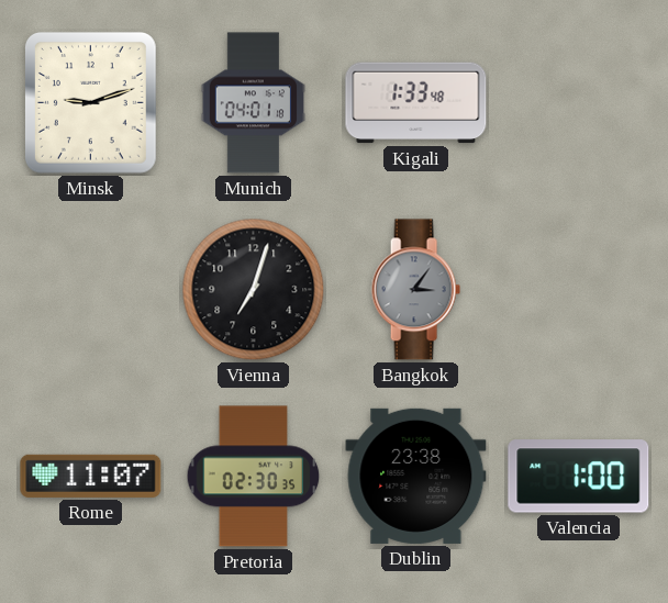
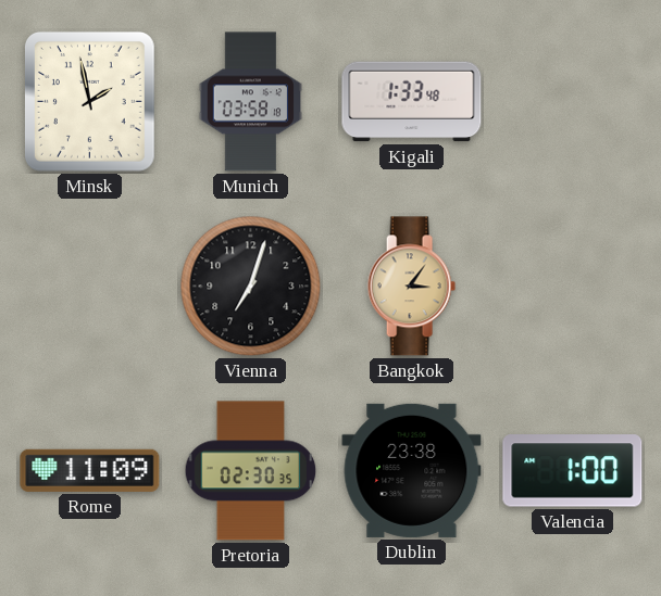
Minsk: 9:12 -> 1:58
Munich: 04:01 -> 03:58
Bangkok dial: grey -> champagne
Rome: 11:07 -> 11:09
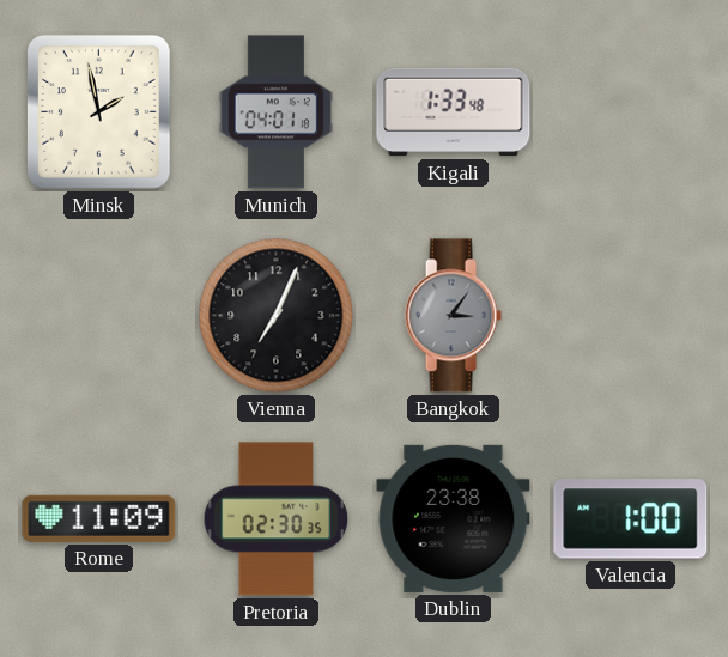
Munich: 03:58 -> 04:01
Vienna: 7:03 -> 7:04
Bangkok dial: champagne -> grey
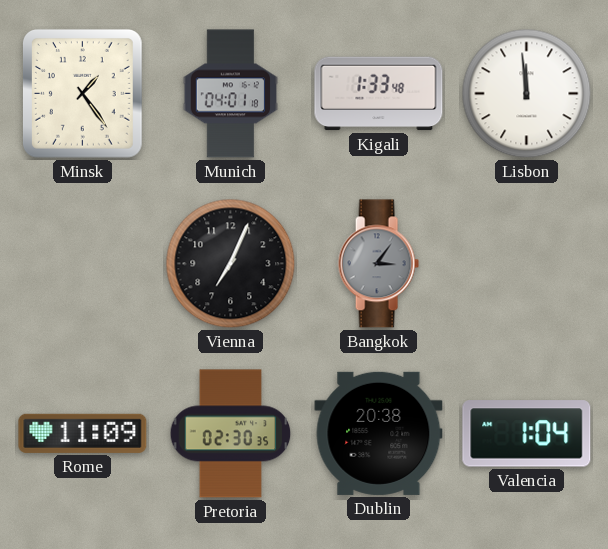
Minsk: 1:58 -> 1:24
Lisbon: none -> 11:59
Dublin: 23:38 -> 20:38
Valencia: 1:00 -> 1:04
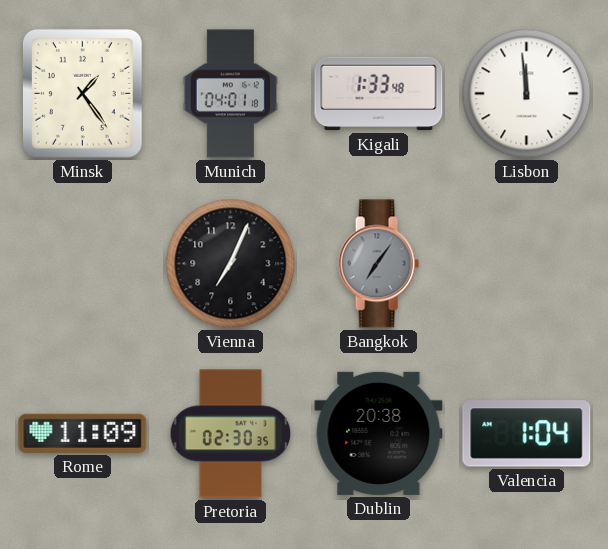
Bangkok: 3:06 -> 7:06
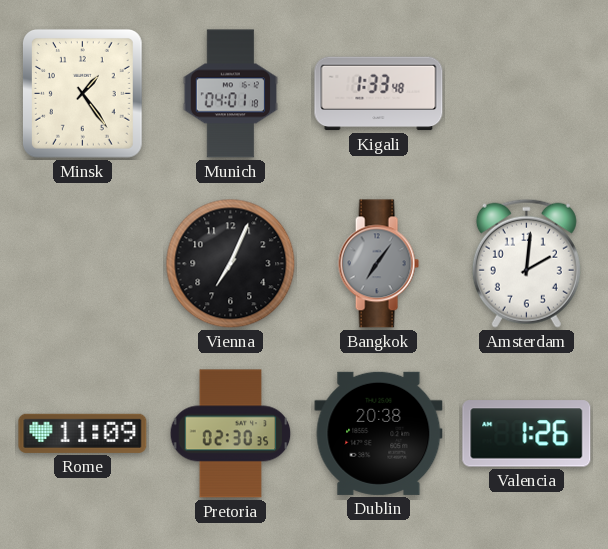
Lisbon: 11:59 -> none
Amsterdam: none -> 2:01
Valencia: 1:04 -> 1:26
